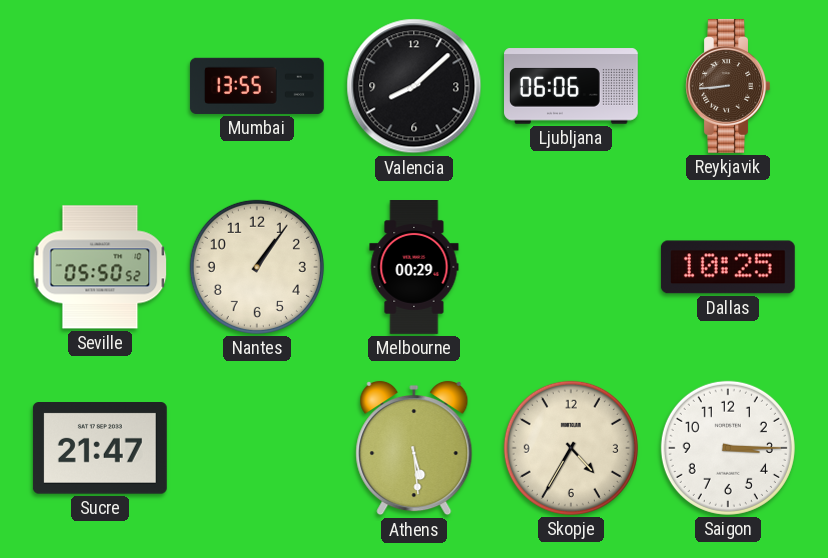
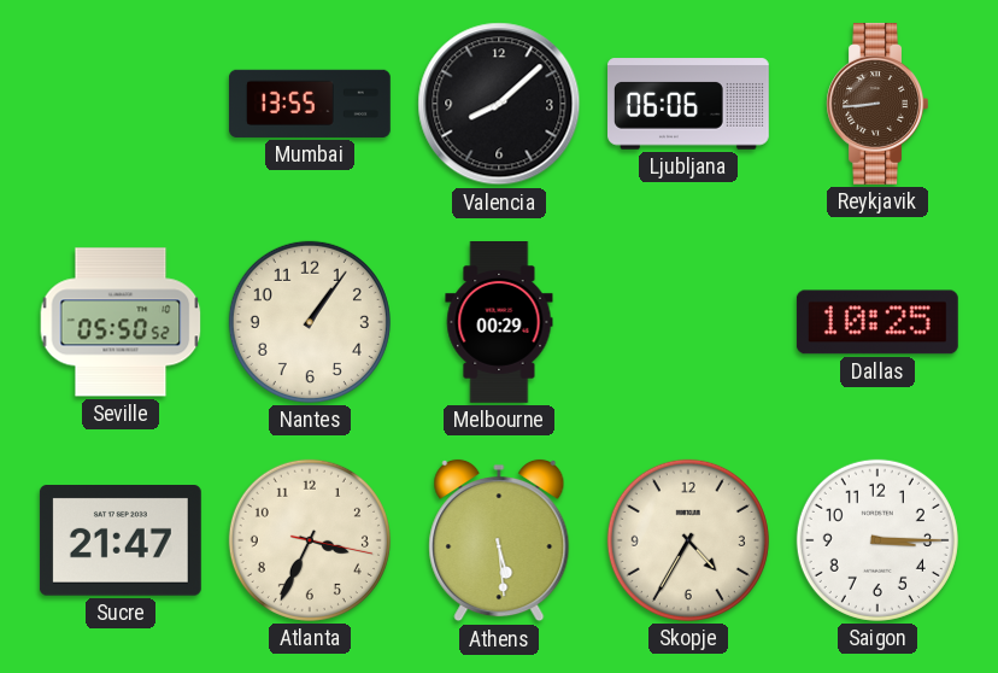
Atlanta: none -> 3:34
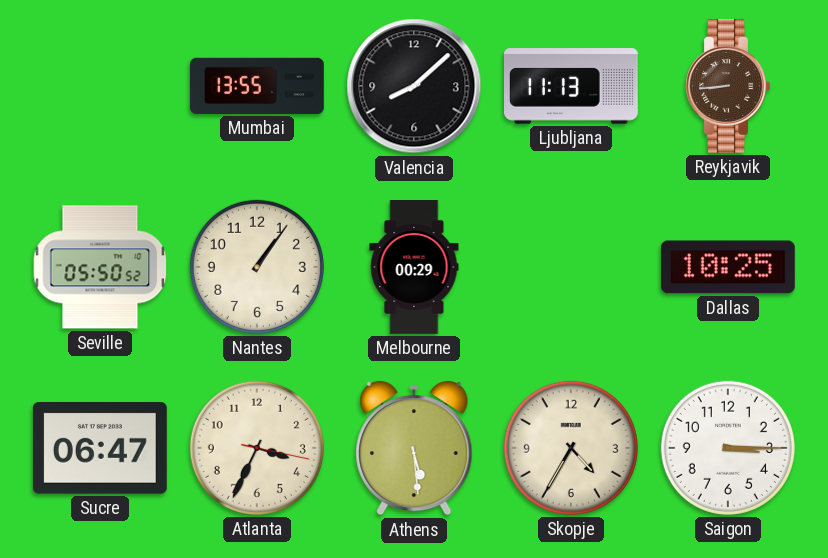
Ljubljana: 06:06 -> 11:13
Sucre: 21:47 -> 06:47
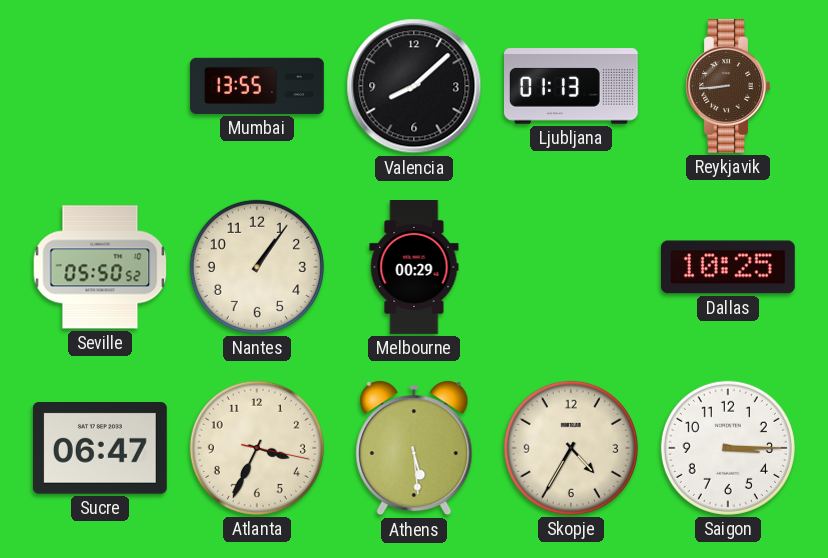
Ljubljana: 11:13 -> 01:13
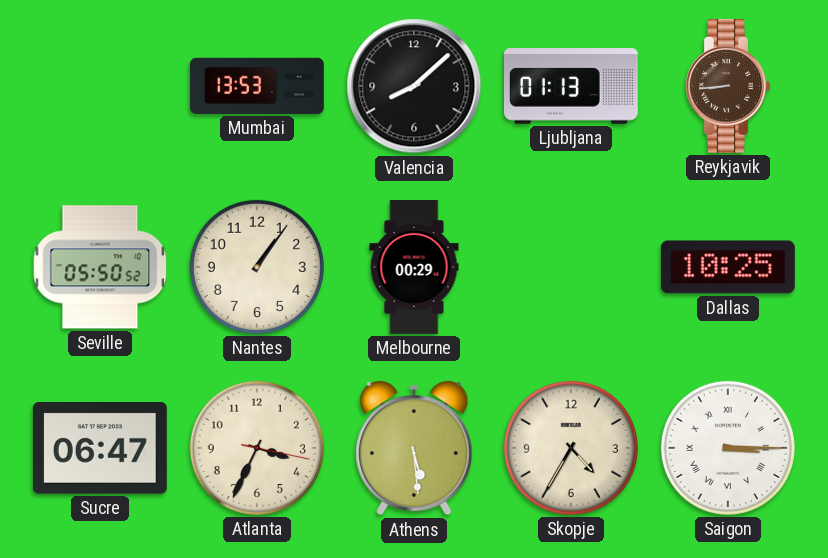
Mumbai: 13:55 -> 13:53
Saigon numerals: Arabic -> Roman
